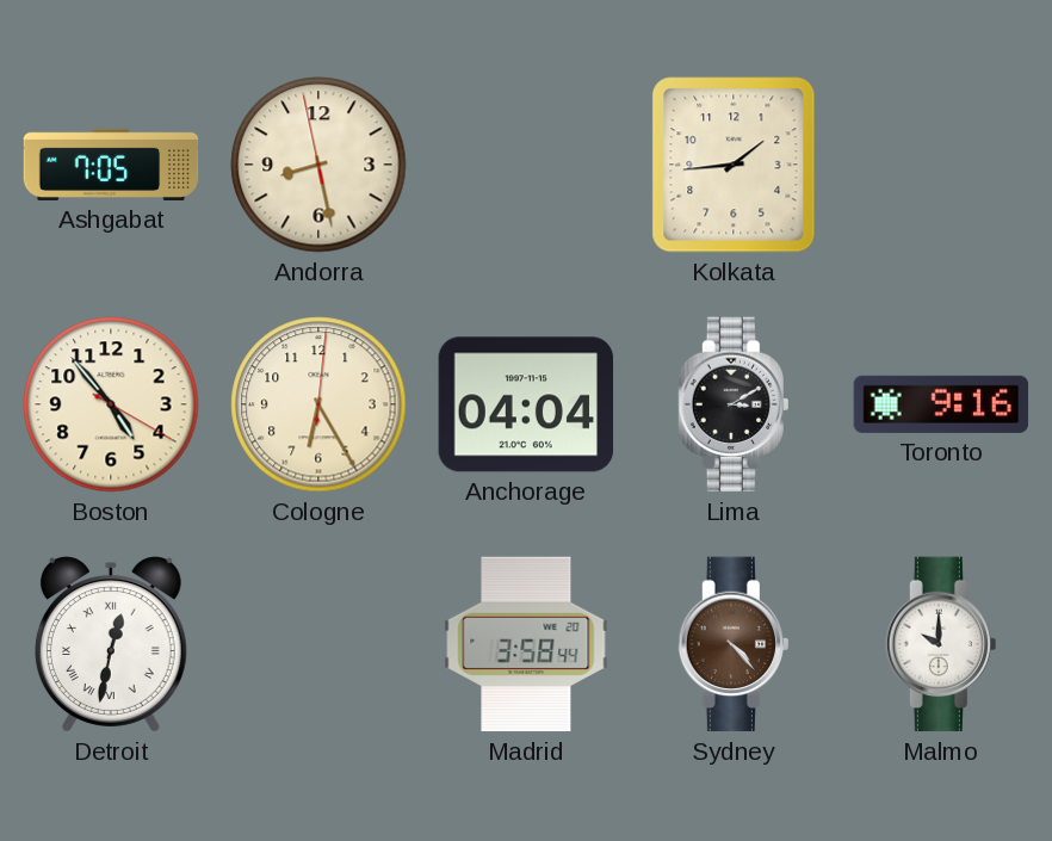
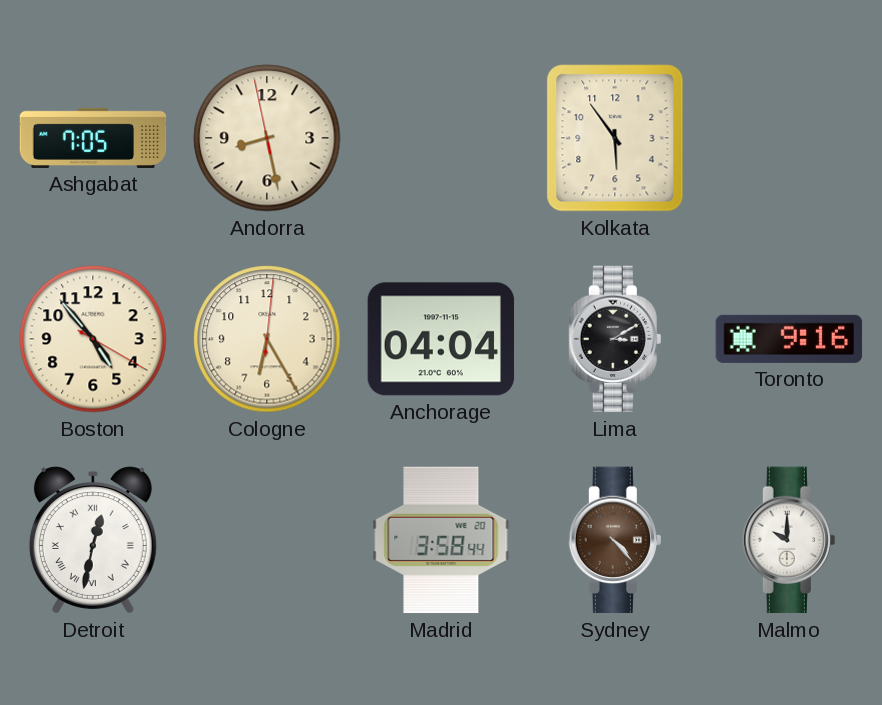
Kolkata: 1:44 -> 5:54
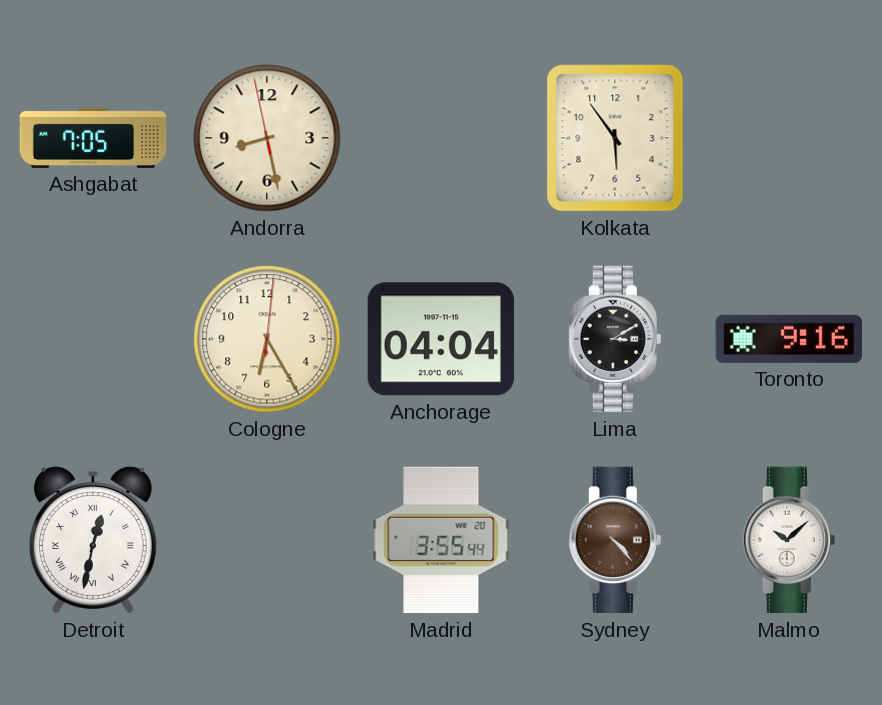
Boston: 4:53 -> none
Madrid: 3:58 -> 3:55
Malmo: 10:00 -> 10:08
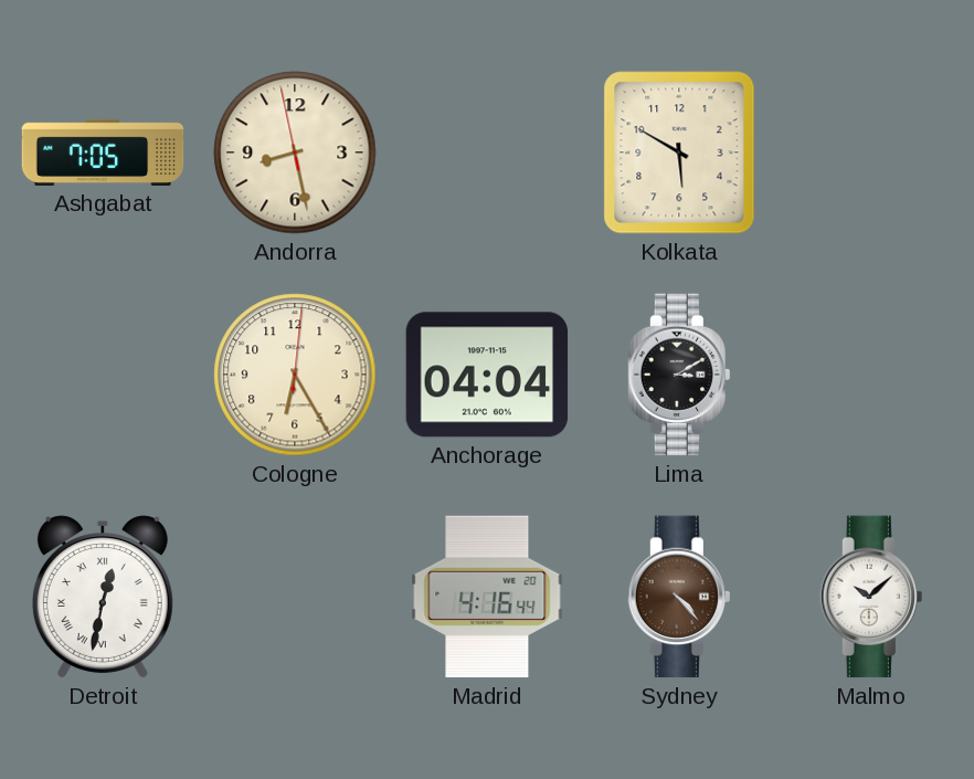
Kolkata: 5:54 -> 5:50
Toronto: 9:16 -> none
Madrid: 3:55 -> 4:16
